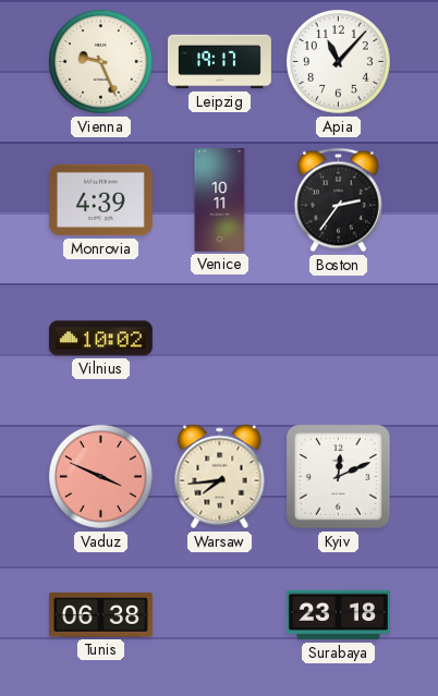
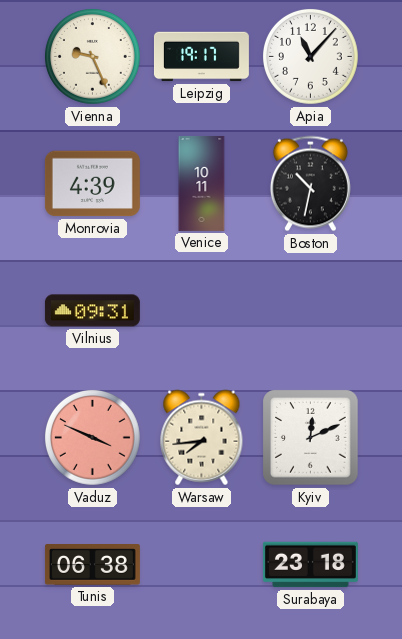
Boston: 2:36 -> 10:32
Vilnius: 10:02 -> 09:31
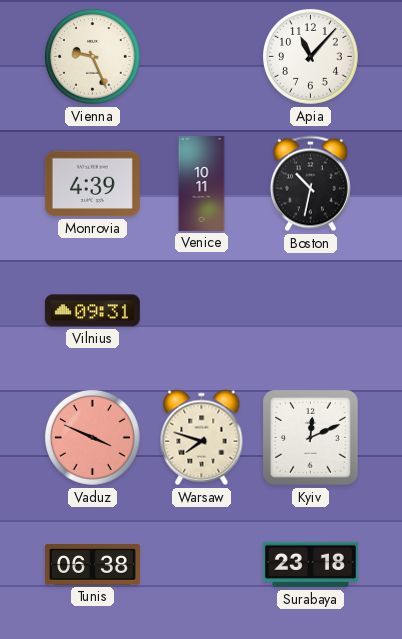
Leipzig: 19:17 -> none
Warsaw: 7:44 -> 7:48
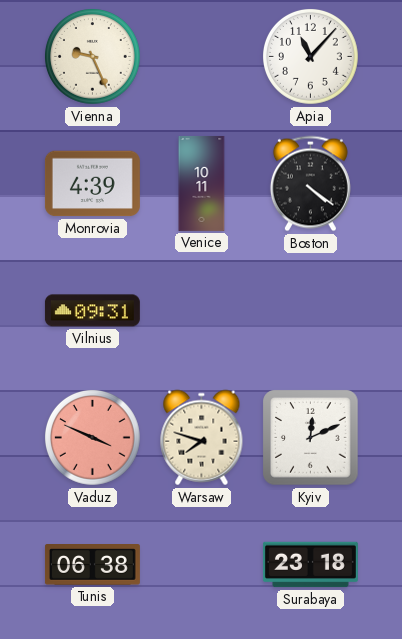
Boston: 10:32 -> 4:21
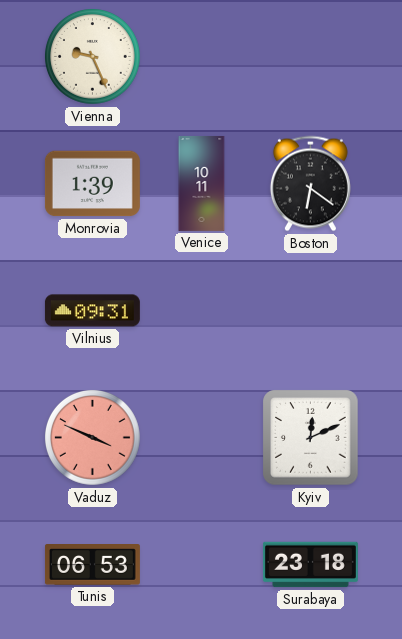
Apia: 11:07 -> none
Monrovia: 4:39 -> 1:39
Boston: 4:21 -> 6:21
Warsaw: 7:48 -> none
Tunis: 06:38 -> 06:53
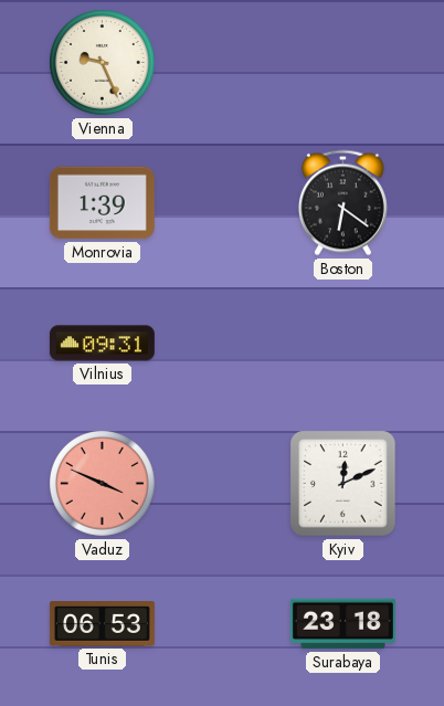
Venice: 10:11 -> none
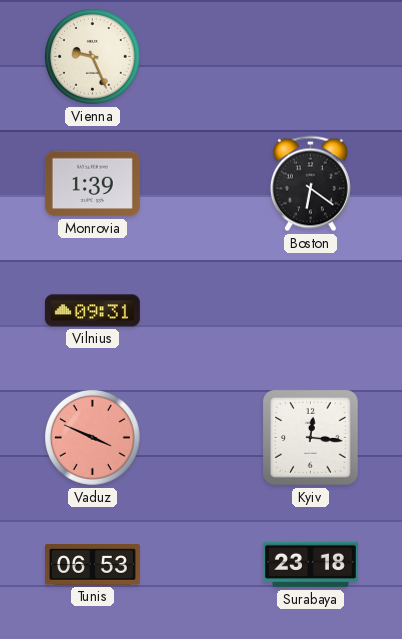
Kyiv: 12:11 -> 12:16
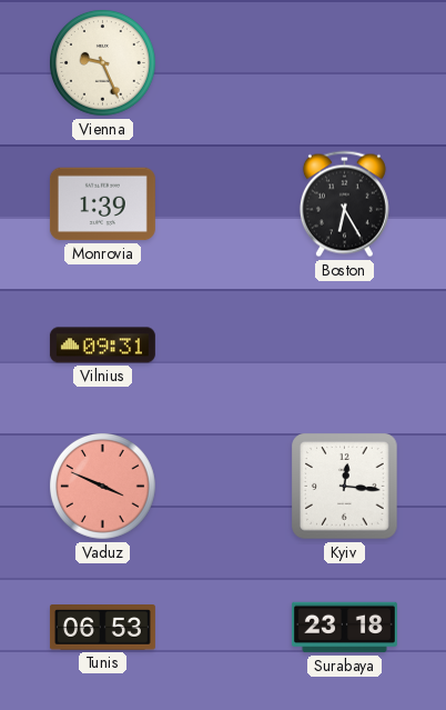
Boston: 6:21 -> 6:25
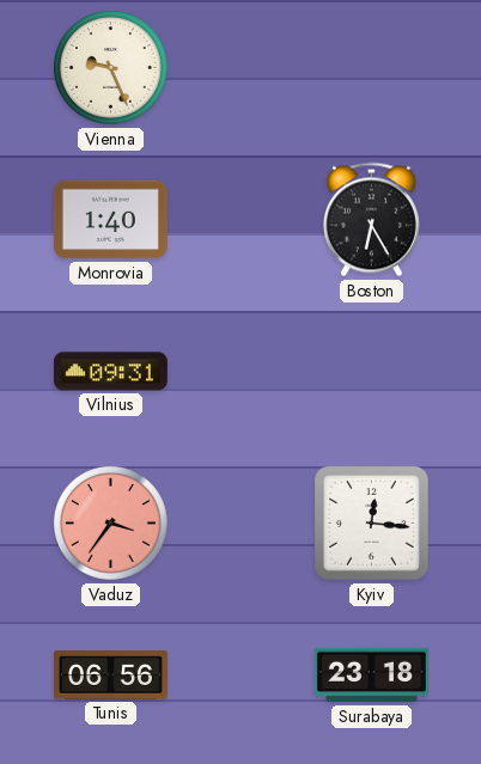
Monrovia: 1:39 -> 1:40
Vaduz: 3:49 -> 3:36
Tunis: 06:53 -> 06:56
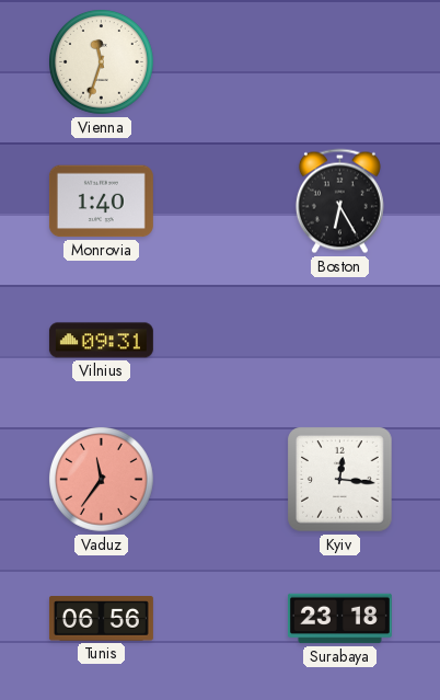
Vienna: 9:26 -> 11:33
Vaduz: 3:36 -> 11:36
